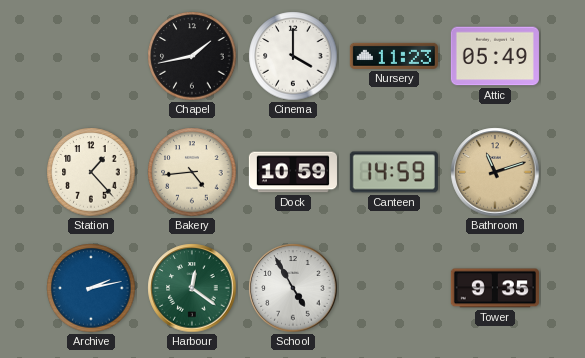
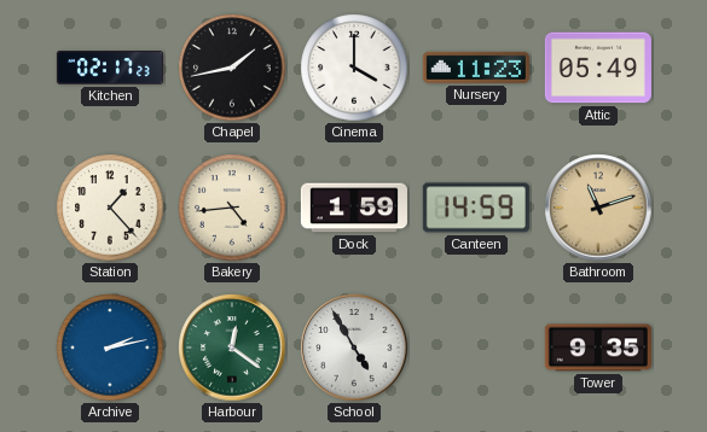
Kitchen: none -> 02:17
Dock: 10:59 -> 1:59
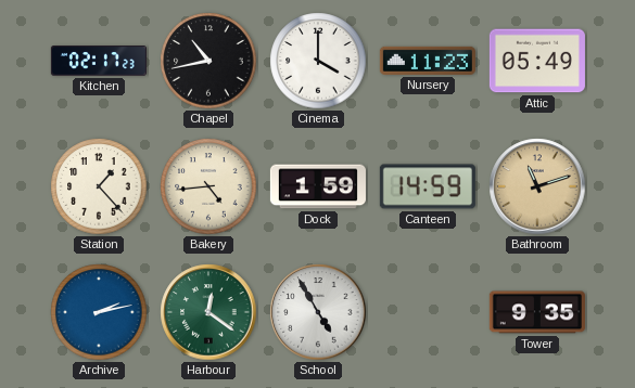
Chapel: 1:43 -> 10:43
